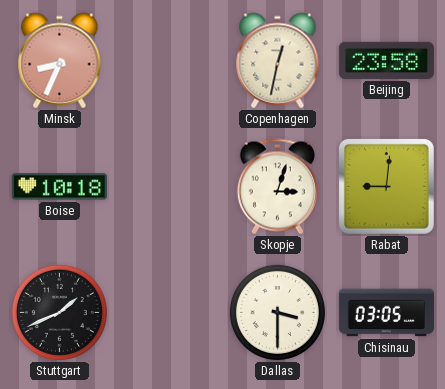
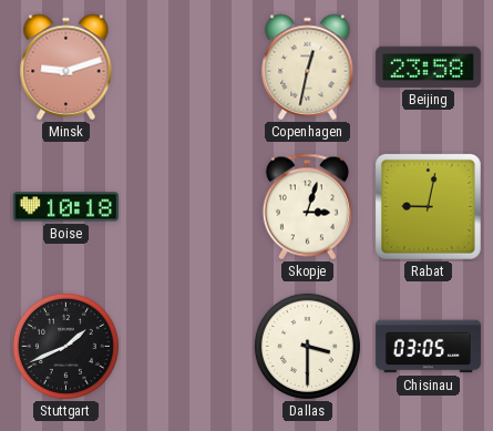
Minsk: 8:34 -> 9:12
Rabat: 9:01 -> 9:02
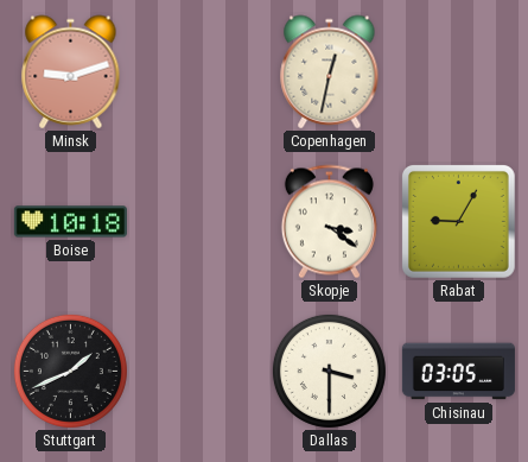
Beijing: 23:58 -> none
Skopje: 3:03 -> 3:21
Rabat: 9:02 -> 9:05
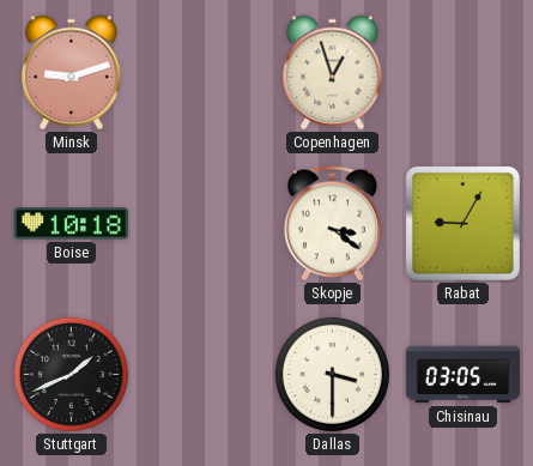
Copenhagen: 12:32 -> 12:57
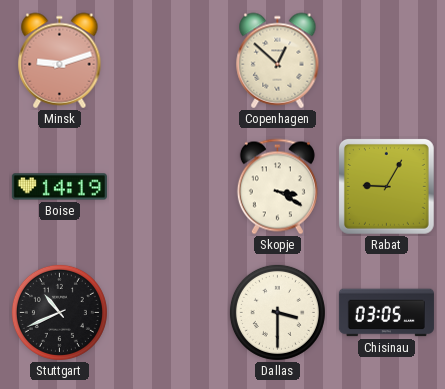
Copenhagen: 12:57 -> 12:52
Boise: 10:18 -> 14:19
Skopje: 3:21 -> 3:20
Stuttgart: 1:41 -> 10:41
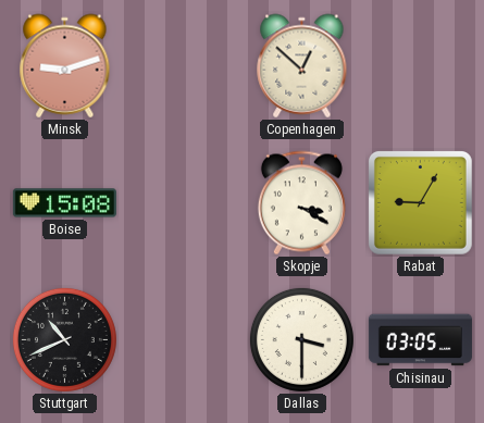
Boise: 14:19 -> 15:08
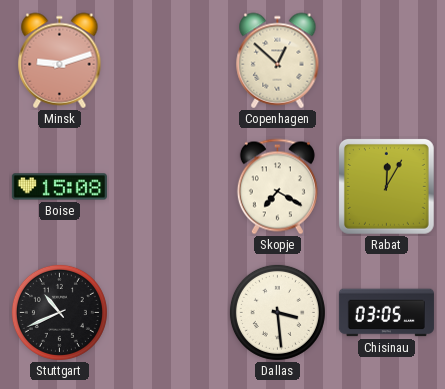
Skopje: 3:20 -> 7:20
Rabat: 9:05 -> 12:05
Dallas: 3:30 -> 3:29
